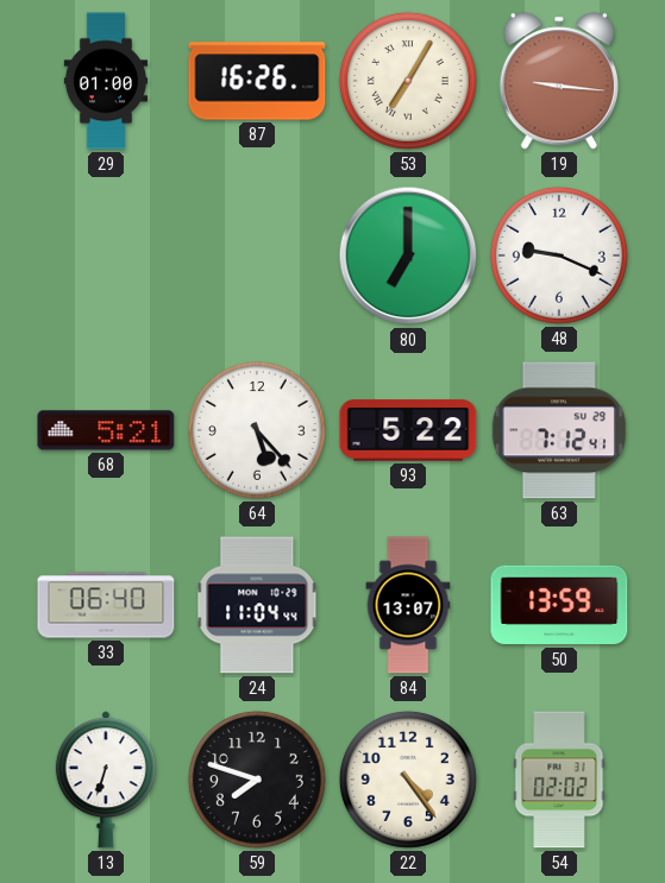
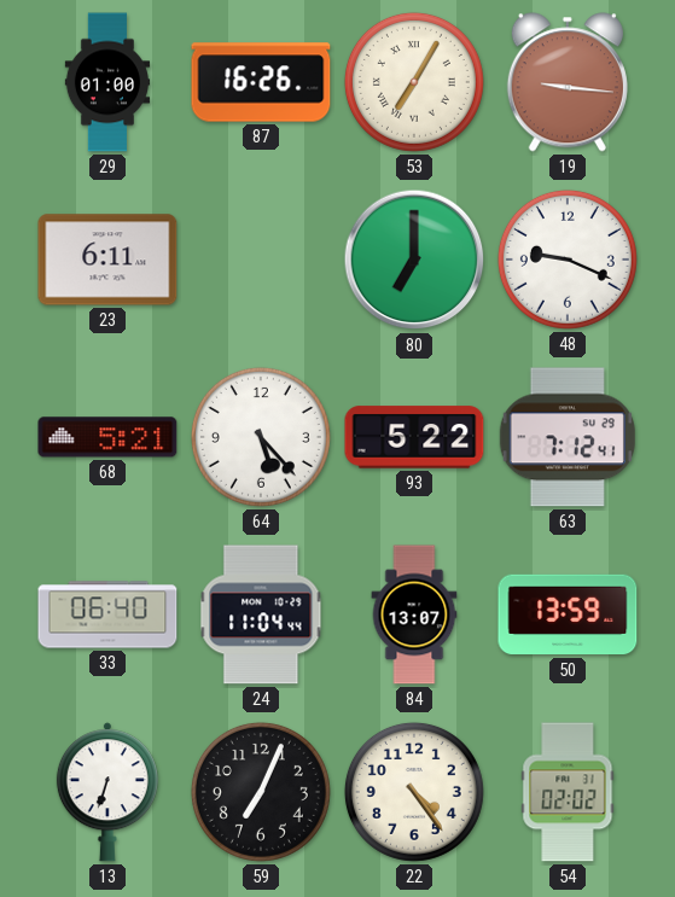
23: none -> 6:11
59: 7:48 -> 7:04
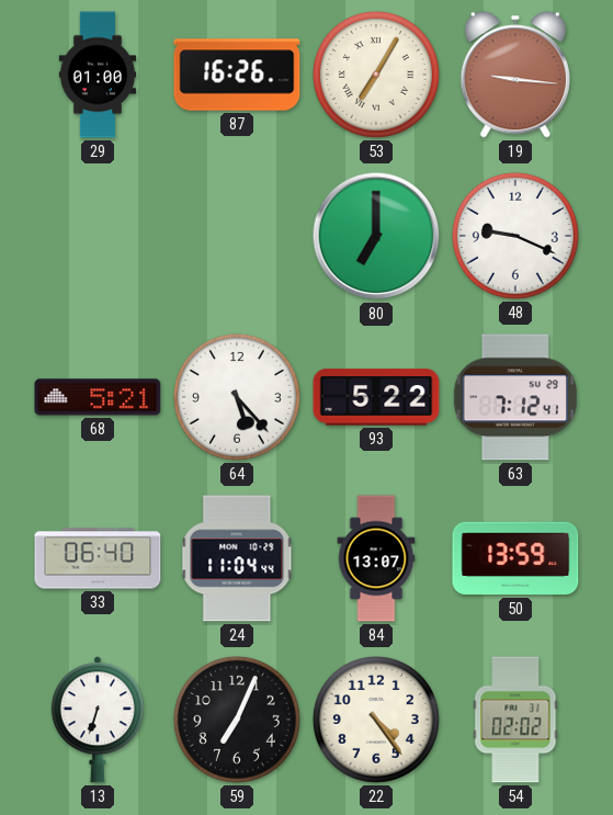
23: 6:11 -> none
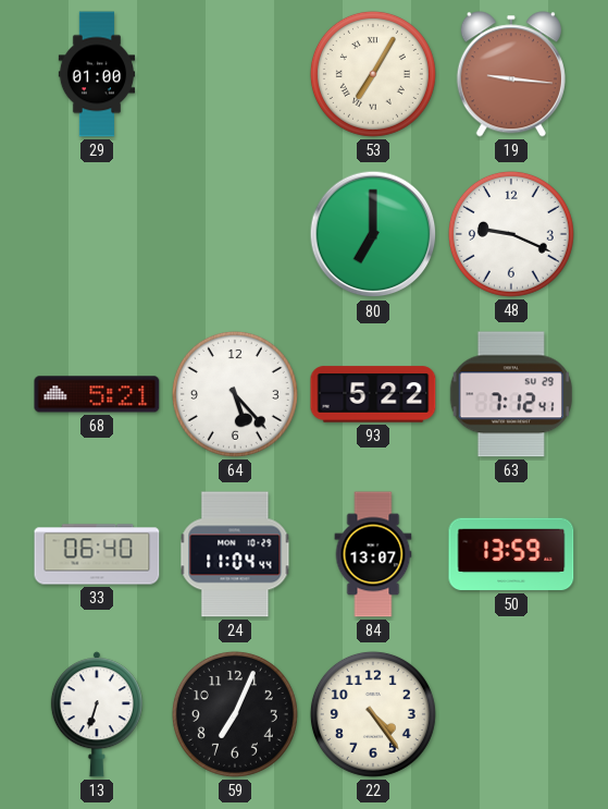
87: 16:26 -> none
54: 02:02 -> none
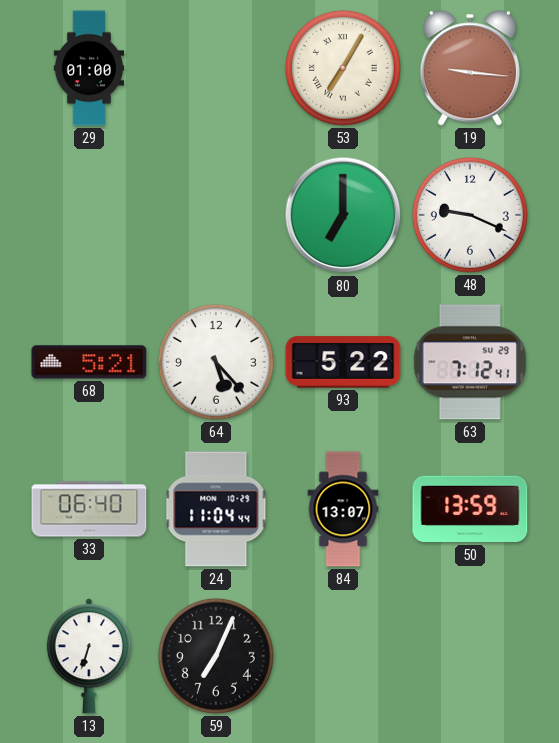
22: 4:24 -> none
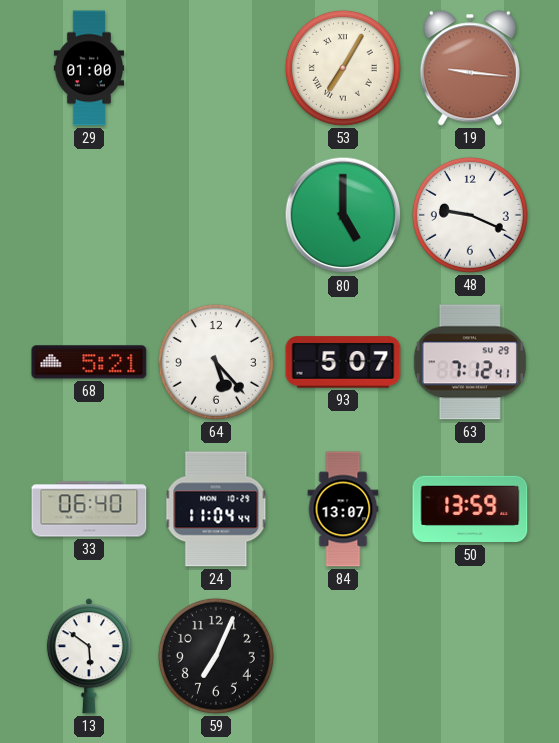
80: 7:00 -> 5:00
93: 5:22 -> 5:07
13: 6:33 -> 5:51
